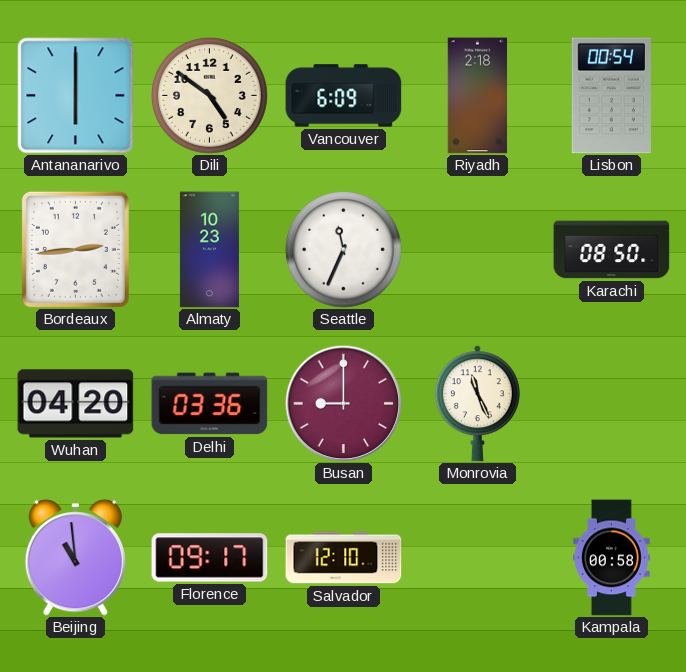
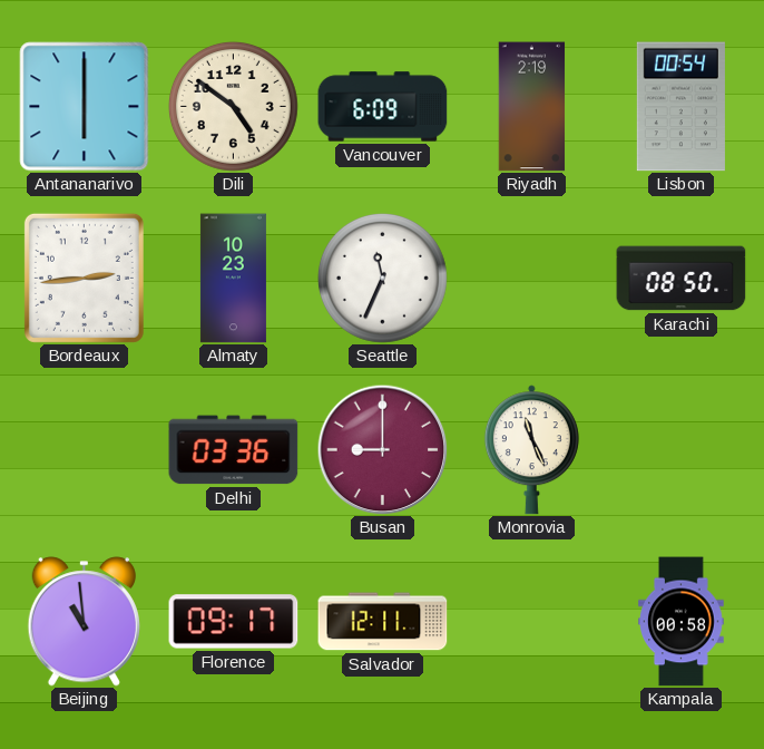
Riyadh: 2:18 -> 2:19
Wuhan: 04:20 -> none
Salvador: 12:10 -> 12:11
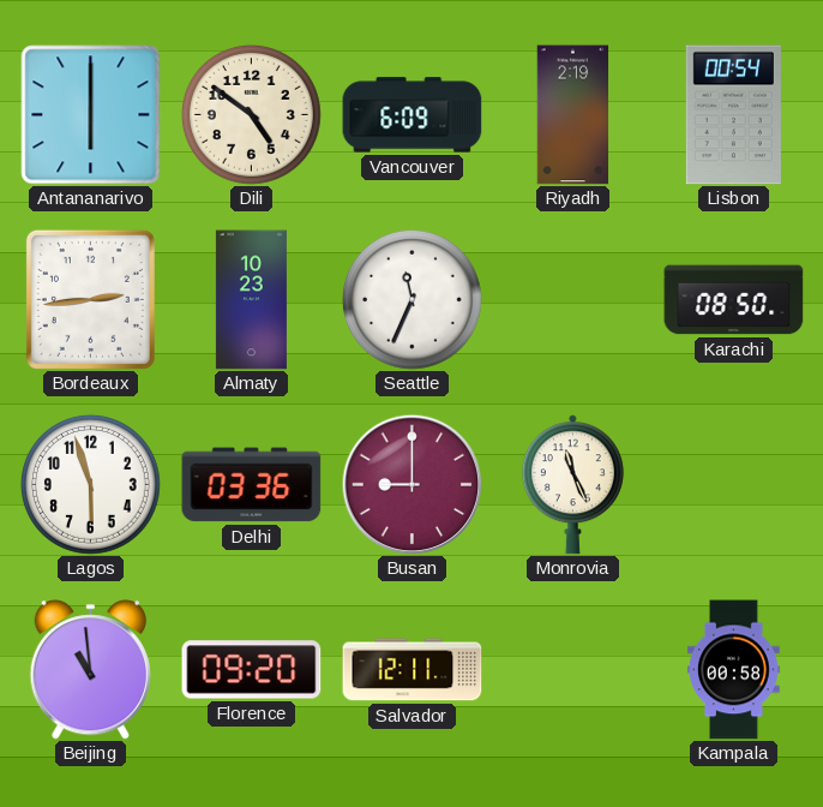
Lagos: none -> 5:57
Florence: 09:17 -> 09:20
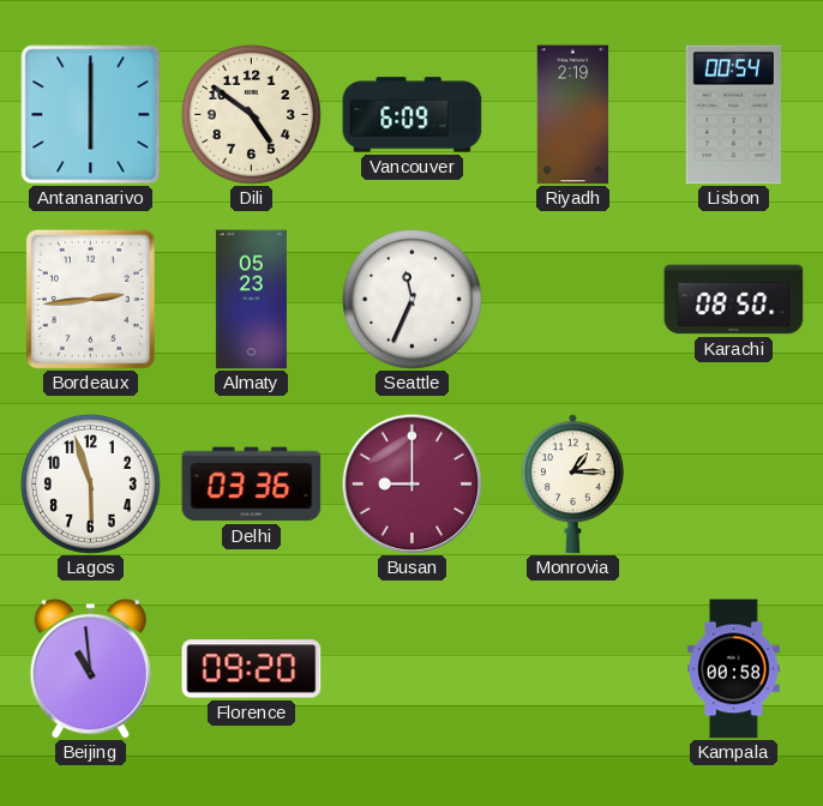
Almaty: 10:23 -> 05:23
Monrovia: 11:26 -> 1:15
Salvador: 12:11 -> none
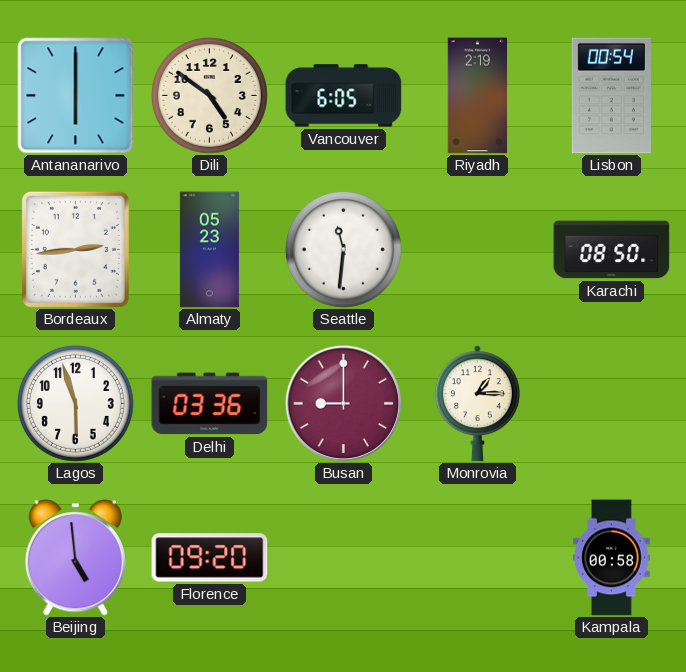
Vancouver: 6:09 -> 6:05
Seattle: 11:34 -> 11:31
Beijing: 10:59 -> 4:59
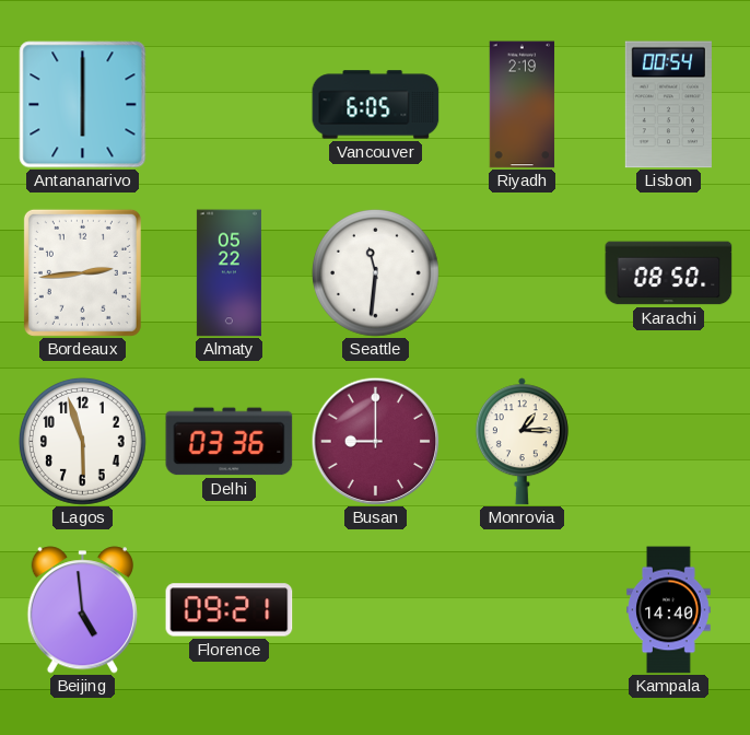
Dili: 4:51 -> none
Almaty: 05:23 -> 05:22
Florence: 09:20 -> 09:21
Kampala: 00:58 -> 14:40
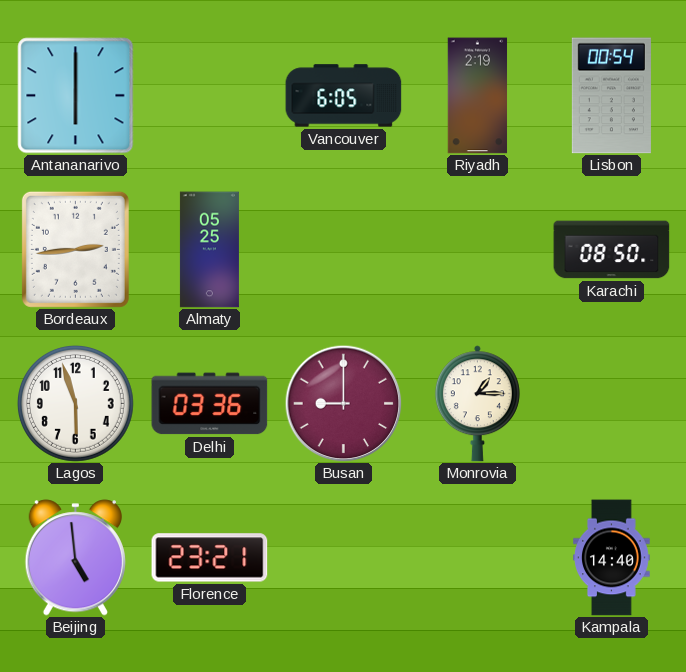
Almaty: 05:22 -> 05:25
Seattle: 11:31 -> none
Florence: 09:21 -> 23:21
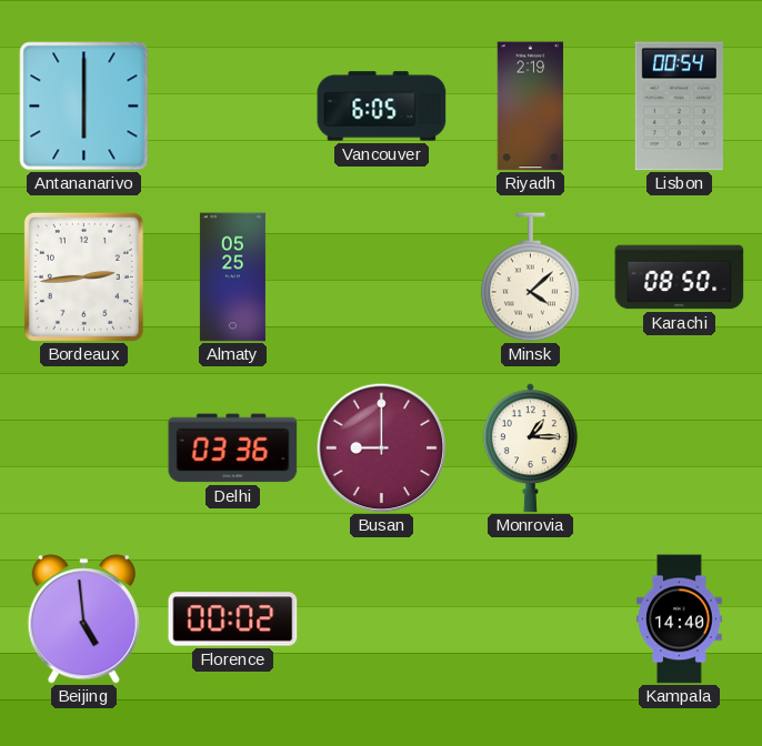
Minsk: none -> 4:08
Lagos: 5:57 -> none
Florence: 23:21 -> 00:02
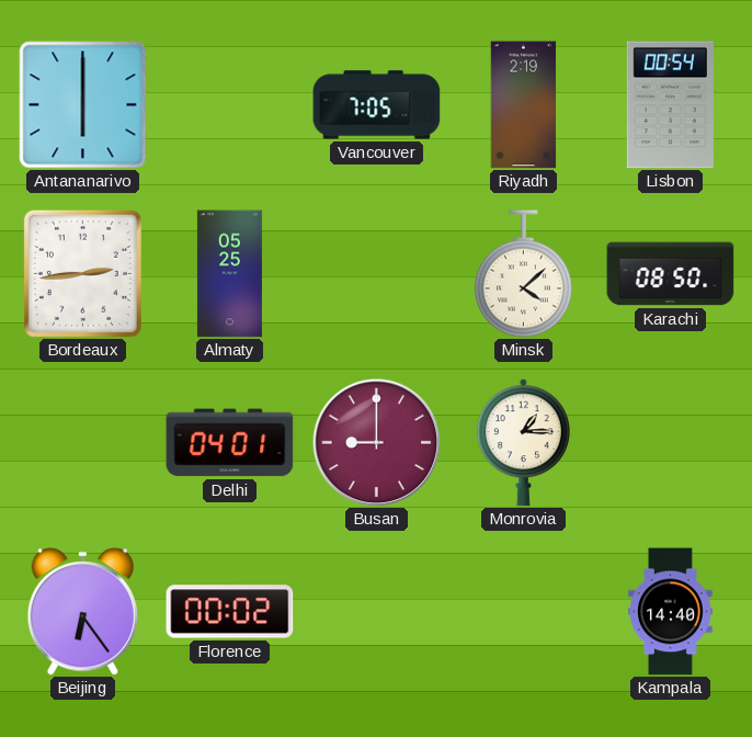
Vancouver: 6:05 -> 7:05
Delhi: 03:36 -> 04:01
Beijing: 4:59 -> 6:24
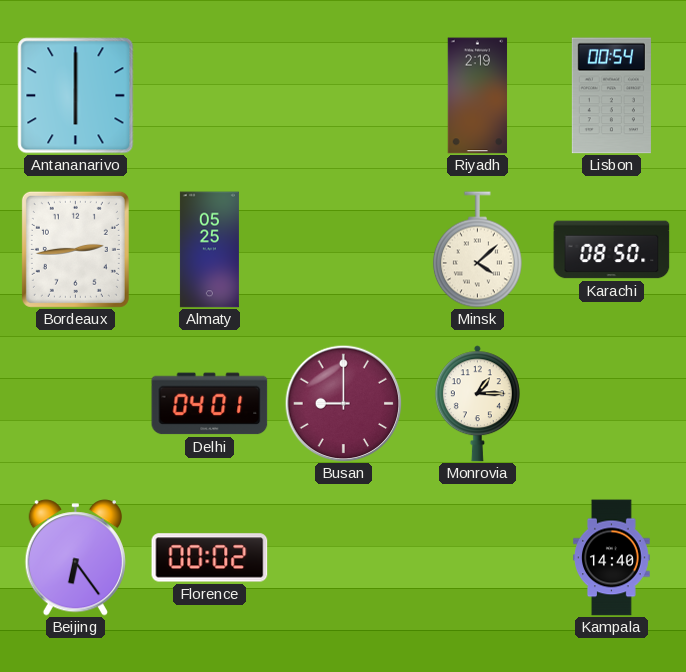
Vancouver: 7:05 -> none
